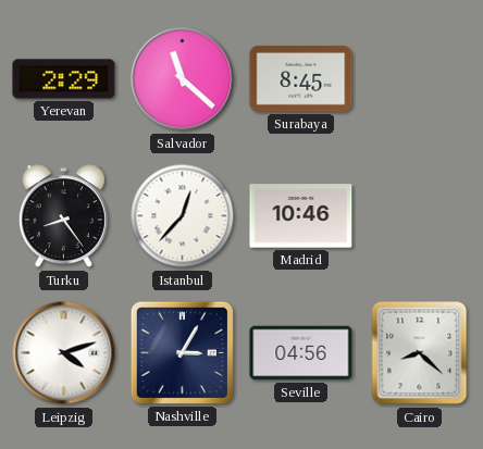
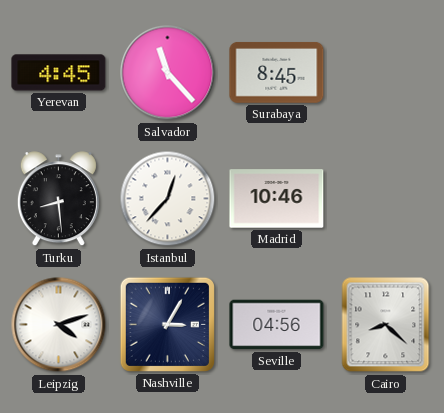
Yerevan: 2:29 -> 4:45
Salvador: 11:22 -> 11:23
Turku: 8:24 -> 8:29
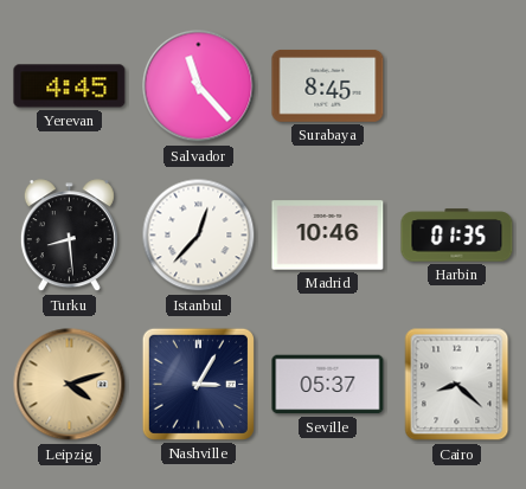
Harbin: none -> 01:35
Leipzig dial: white -> champagne
Seville: 04:56 -> 05:37
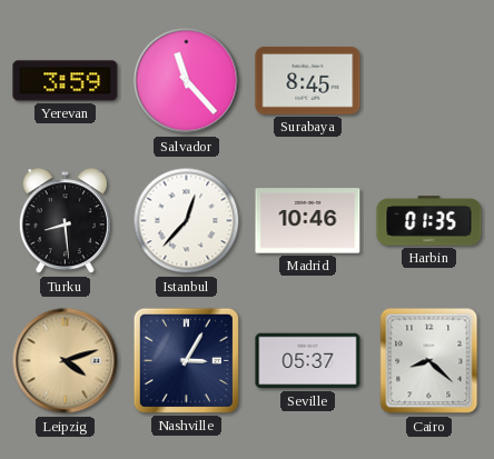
Yerevan: 4:45 -> 3:59
